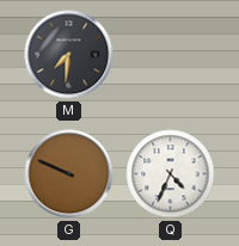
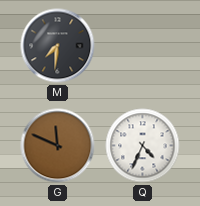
G: 9:49 -> 11:49
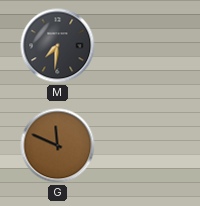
Q: 4:34 -> none
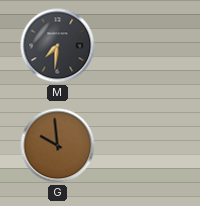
G: 11:49 -> 9:59
